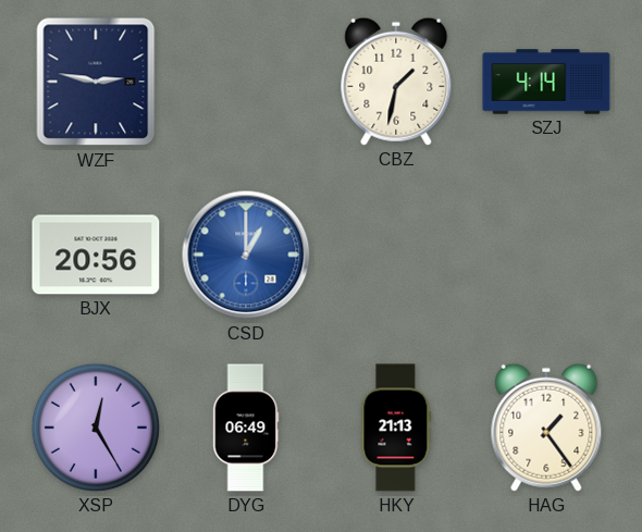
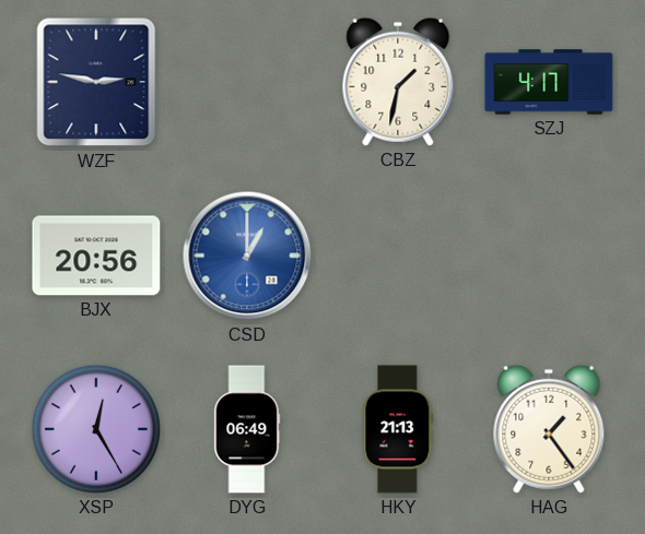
SZJ: 4:14 -> 4:17
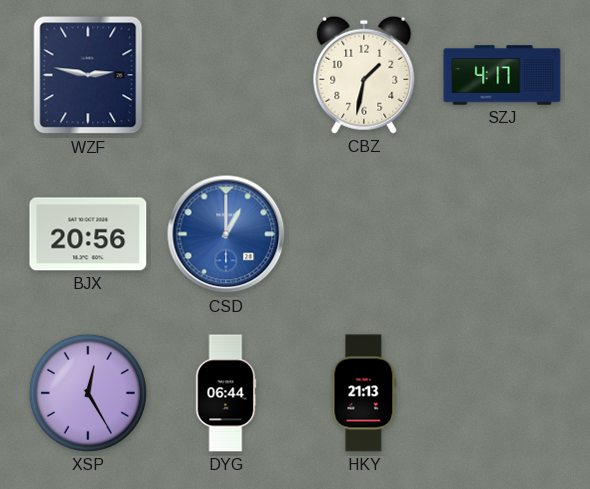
DYG: 06:49 -> 06:44
HAG: 1:24 -> none
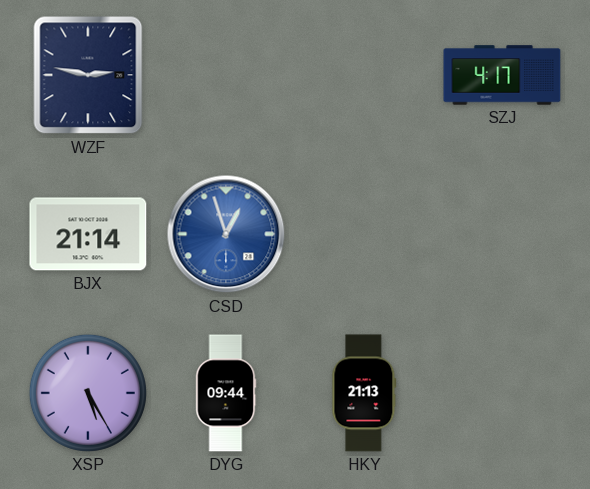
CBZ: 1:32 -> none
BJX: 20:56 -> 21:14
CSD: 1:00 -> 12:57
XSP: 12:25 -> 5:25
DYG: 06:44 -> 09:44
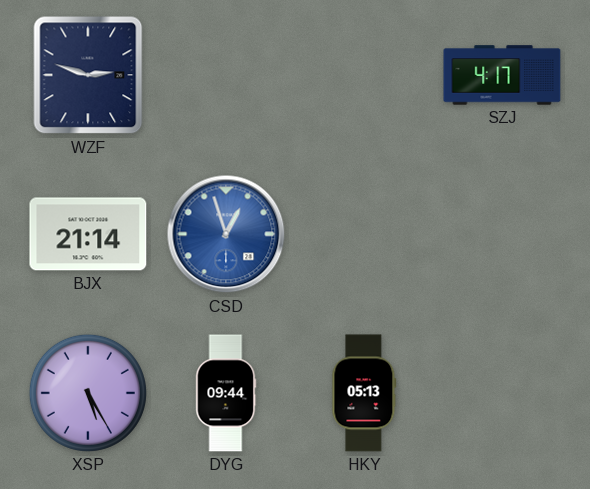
WZF: 2:47 -> 2:48
HKY: 21:13 -> 05:13
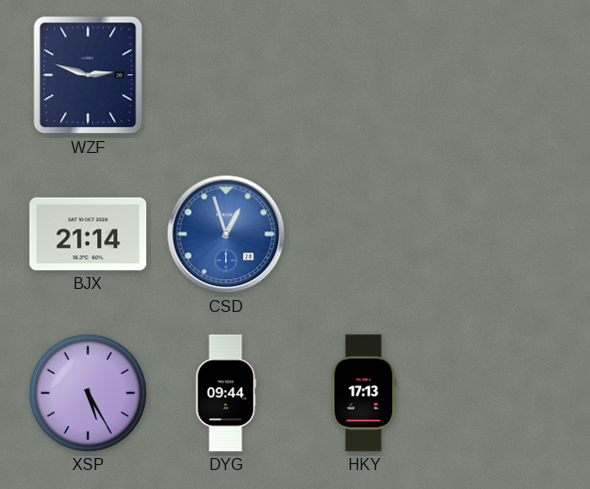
SZJ: 4:17 -> none
HKY: 05:13 -> 17:13
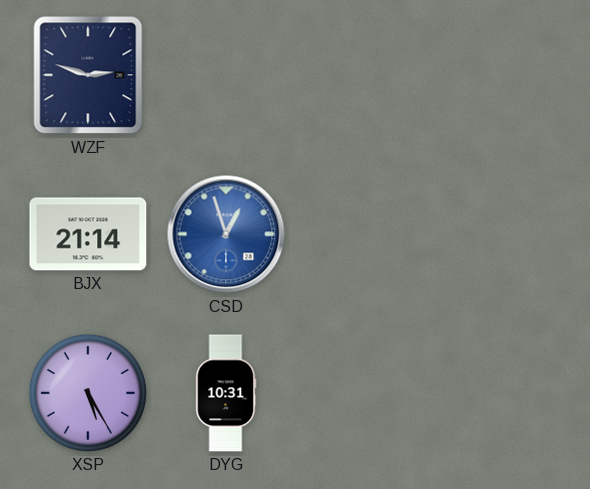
DYG: 09:44 -> 10:31
HKY: 17:13 -> none
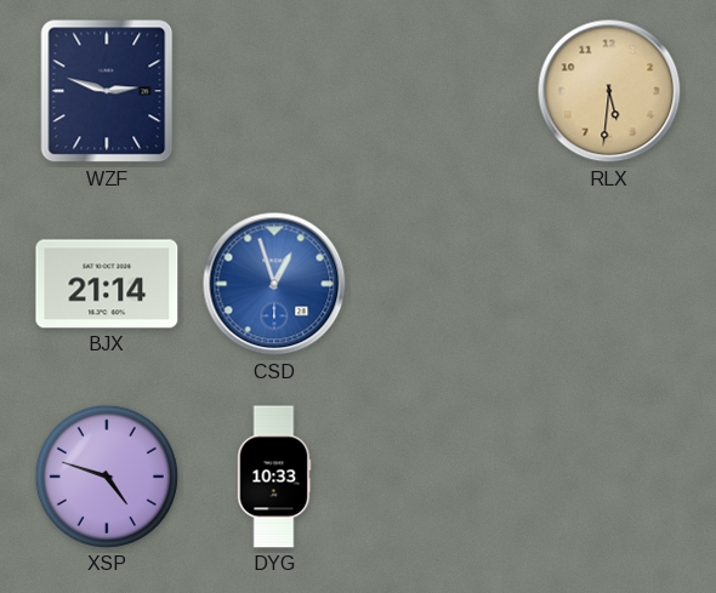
RLX: none -> 5:31
XSP: 5:25 -> 4:48
DYG: 10:31 -> 10:33
